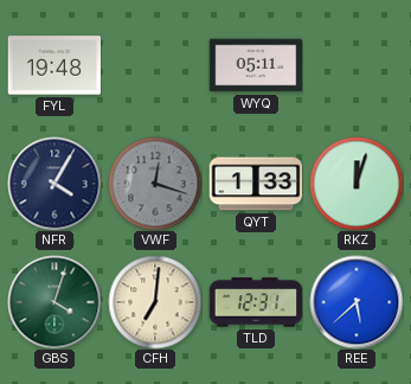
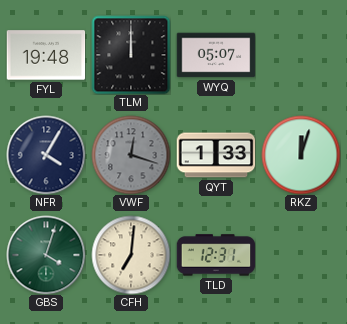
TLM: none -> 12:00
WYQ: 05:11 -> 05:07
REE: 5:38 -> none
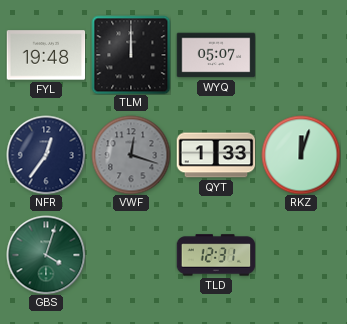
NFR: 4:05 -> 12:36
CFH: 7:01 -> none
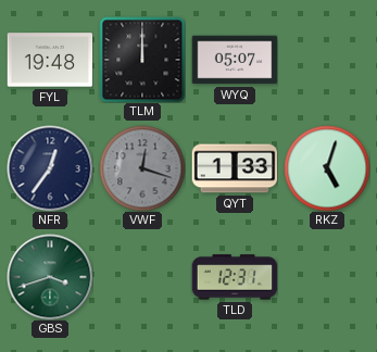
RKZ: 12:03 -> 5:03
GBS: 4:03 -> 3:42
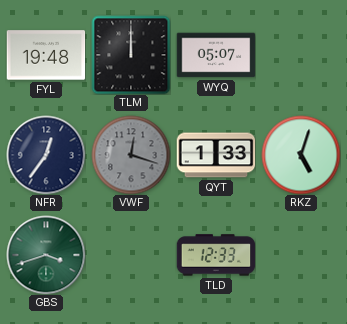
TLD: 12:31 -> 12:33
